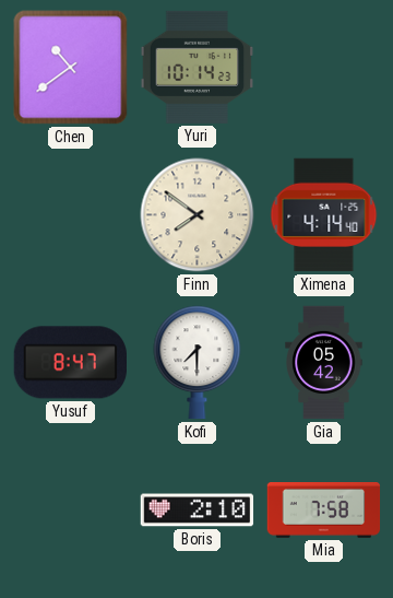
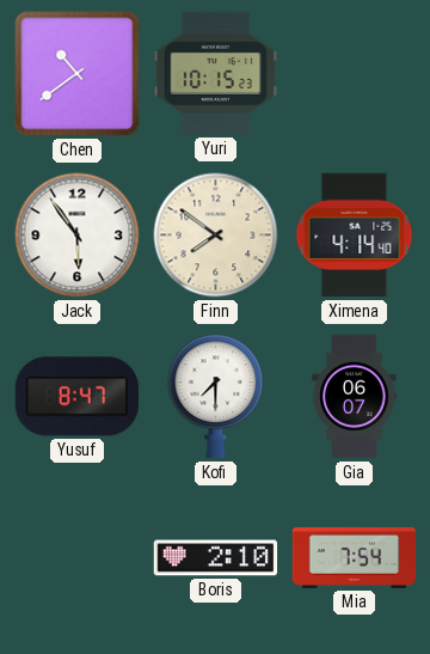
Yuri: 10:14 -> 10:15
Jack: none -> 5:54
Gia: 05:42 -> 06:07
Mia: 7:58 -> 7:54
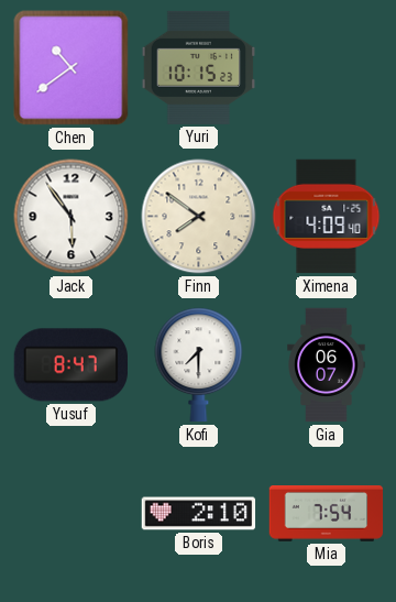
Ximena: 4:14 -> 4:09
